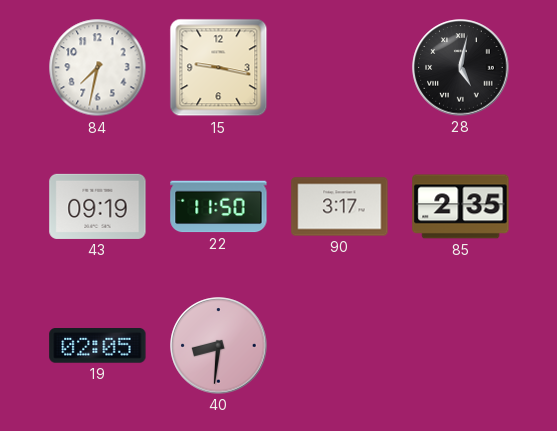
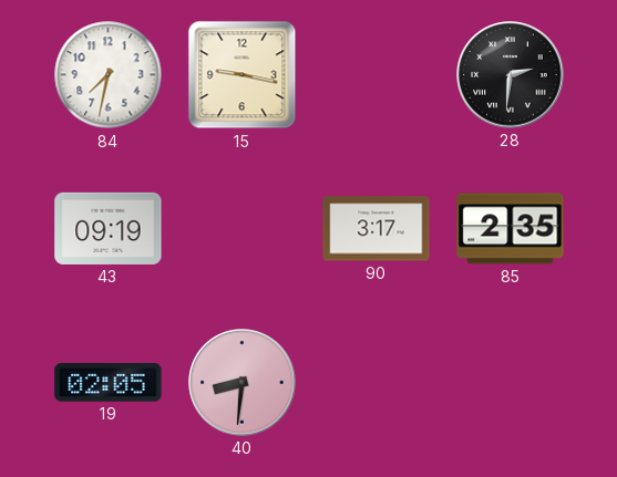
28: 5:02 -> 2:31
22: 11:50 -> none
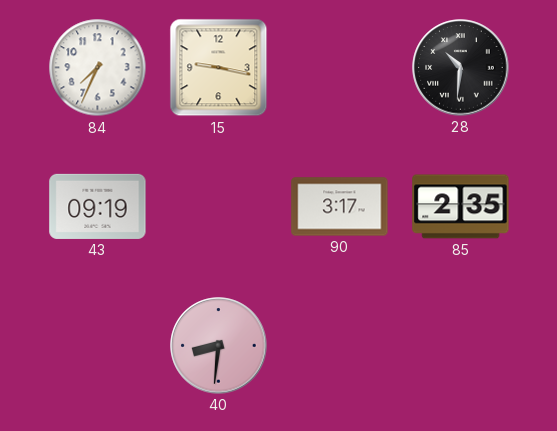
84: 7:32 -> 7:34
28: 2:31 -> 10:31
19: 02:05 -> none
